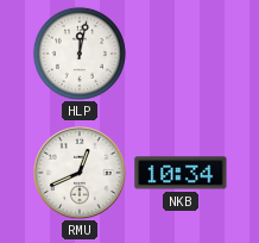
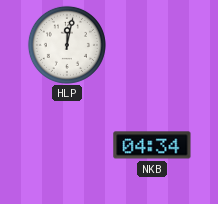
RMU: 12:41 -> none
NKB: 10:34 -> 04:34
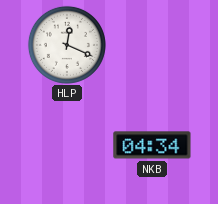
HLP: 12:02 -> 12:19
